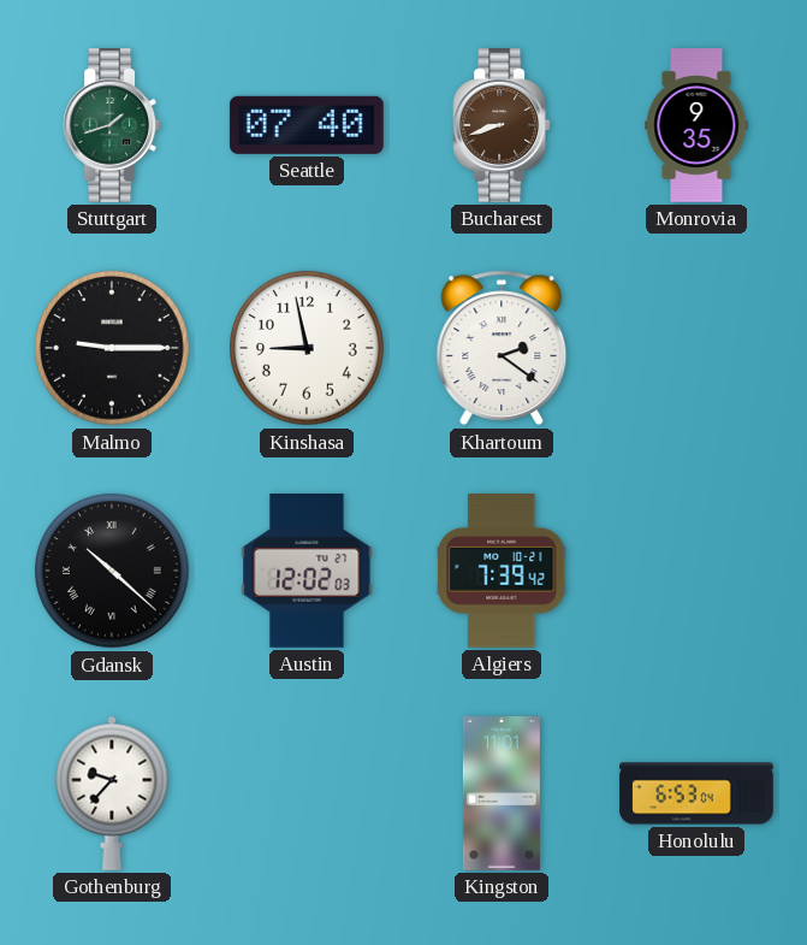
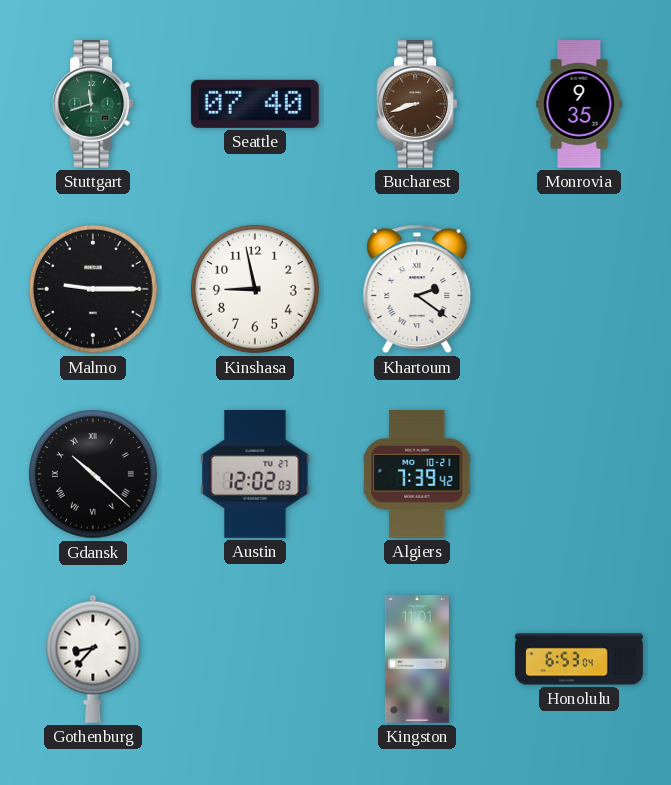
Stuttgart: 1:42 -> 11:42
Gothenburg: 9:37 -> 8:37
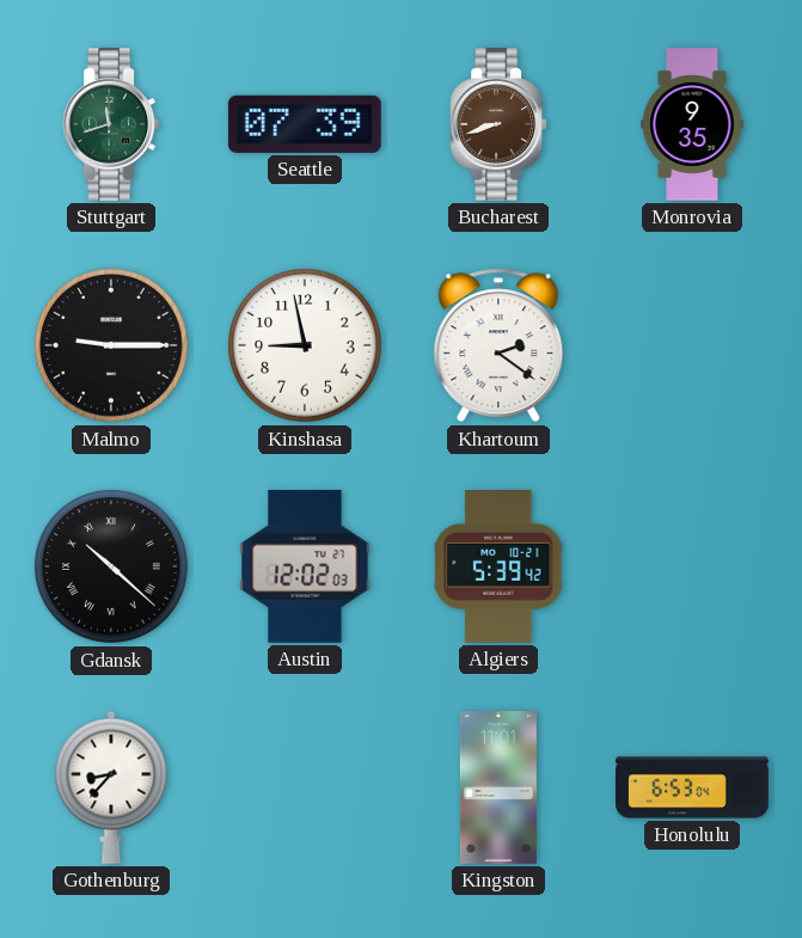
Seattle: 07:40 -> 07:39
Algiers: 7:39 -> 5:39
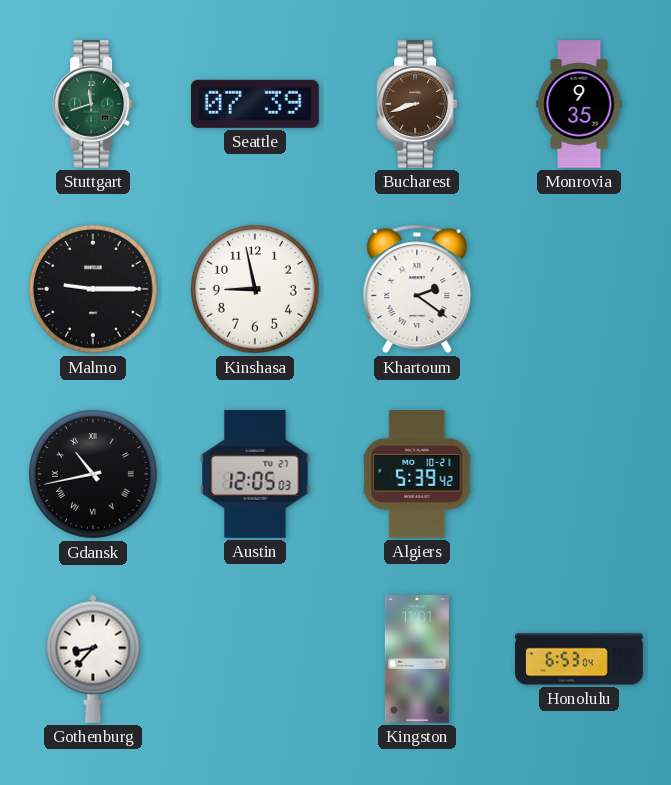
Gdansk: 10:22 -> 10:43
Austin: 12:02 -> 12:05
